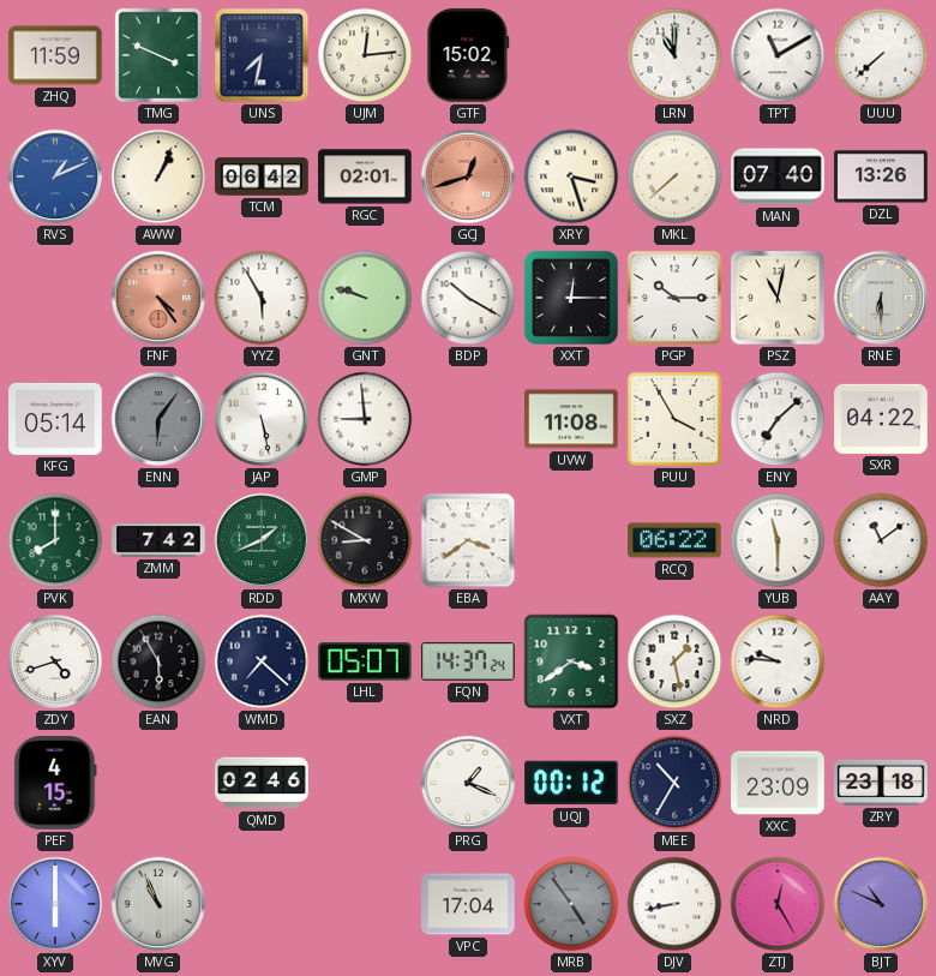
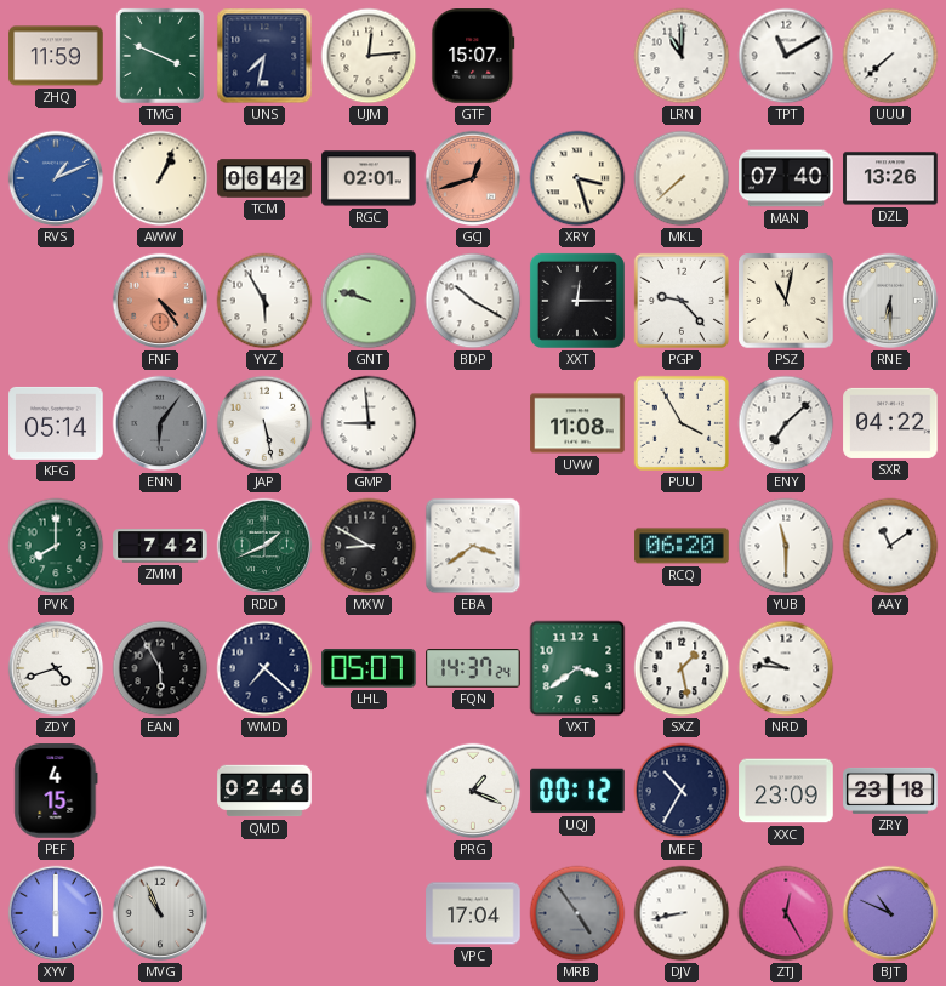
GTF: 15:02 -> 15:07
PGP: 10:15 -> 9:23
RCQ: 06:22 -> 06:20
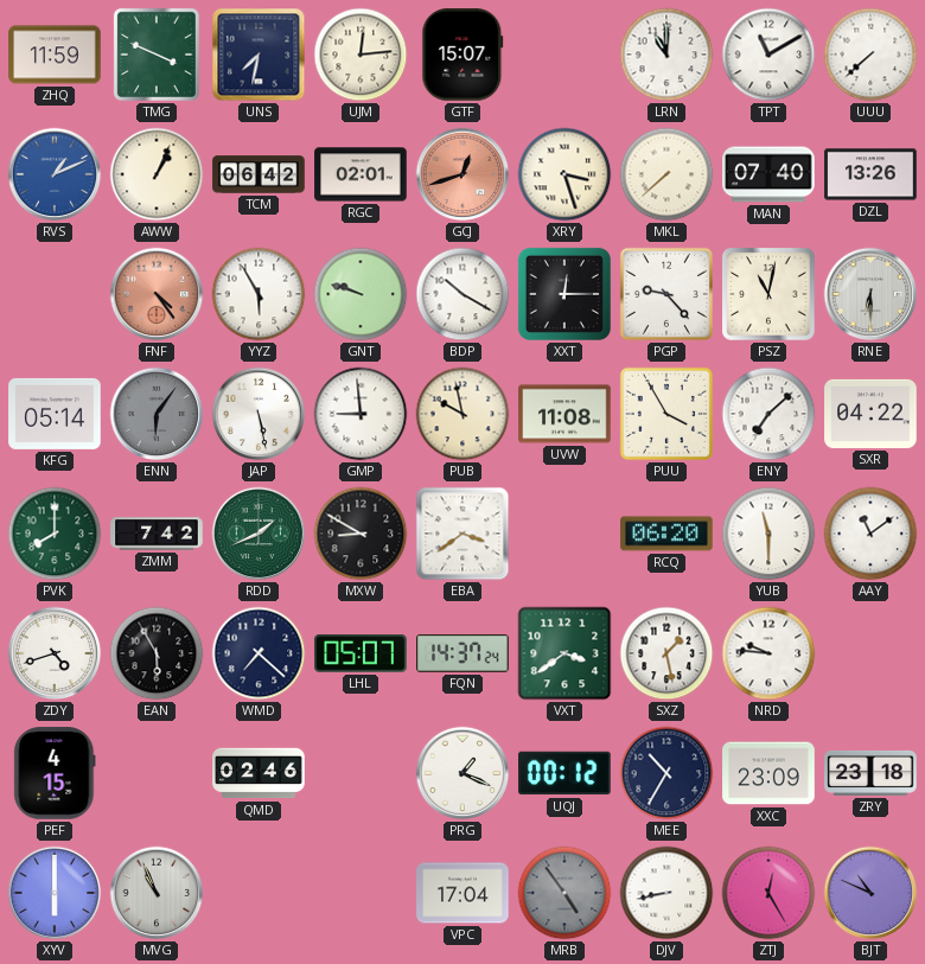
PUB: none -> 9:58
